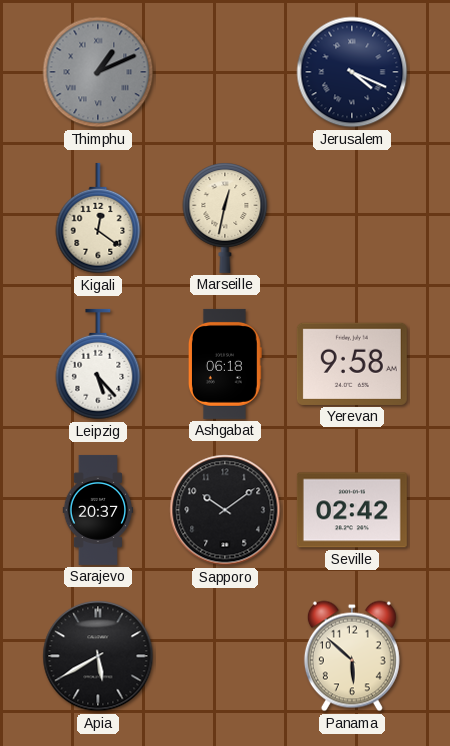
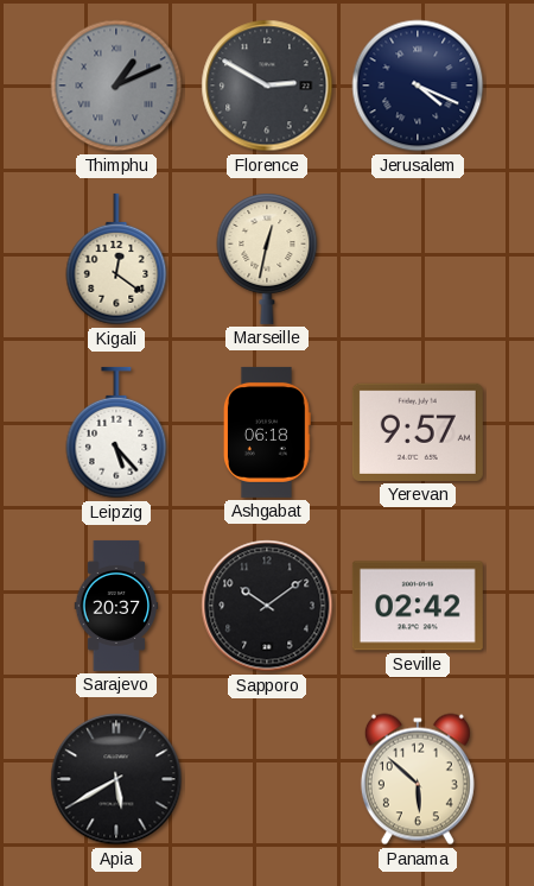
Florence: none -> 2:50
Yerevan: 9:58 -> 9:57
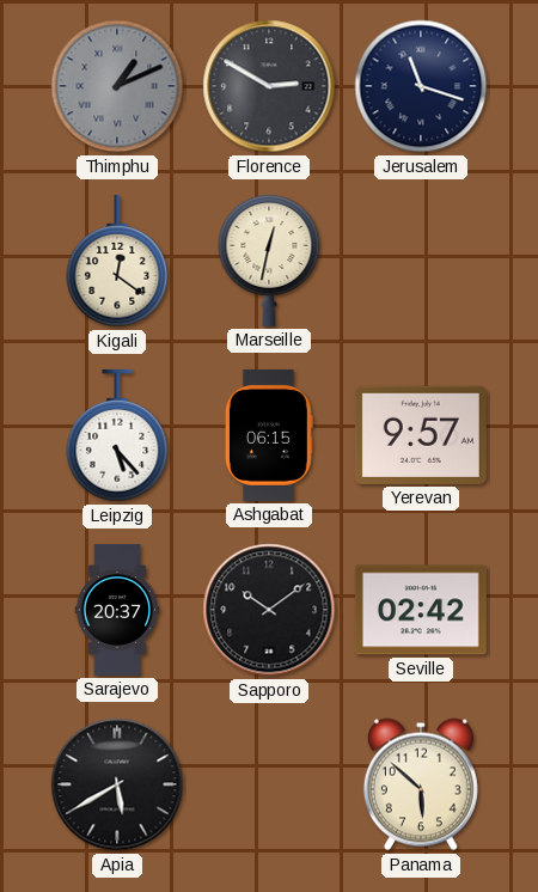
Jerusalem: 4:19 -> 11:18
Ashgabat: 06:18 -> 06:15
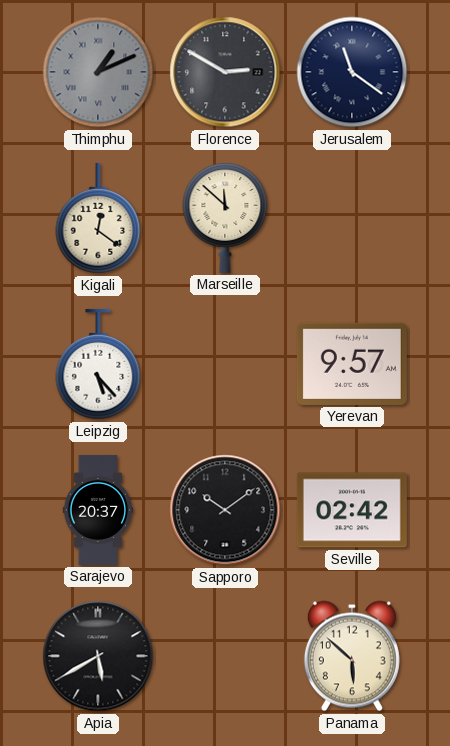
Jerusalem: 11:18 -> 11:21
Marseille: 12:32 -> 11:52
Ashgabat: 06:15 -> none
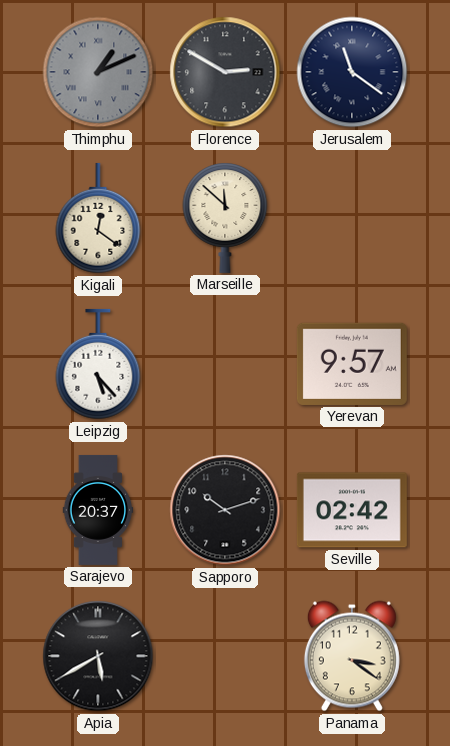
Sapporo: 10:09 -> 10:12
Panama: 5:52 -> 3:21
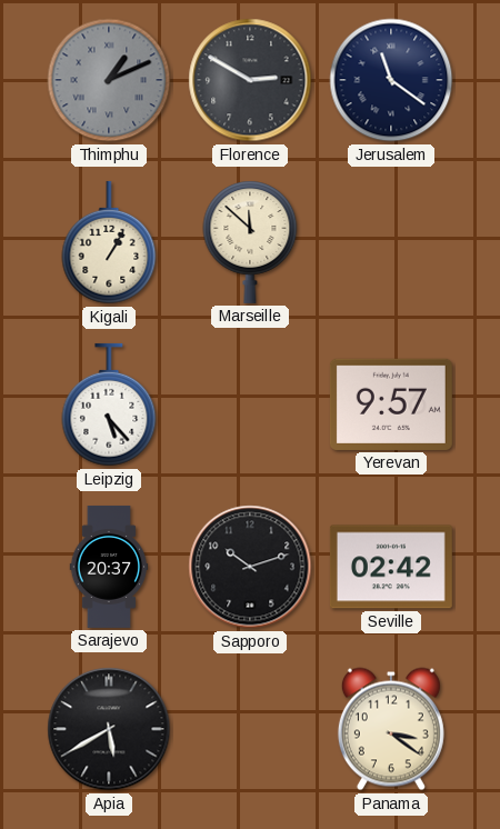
Kigali: 12:21 -> 1:05
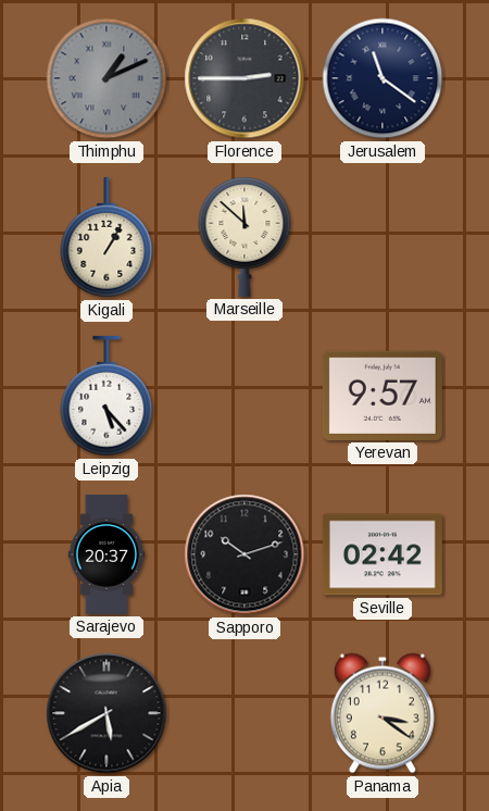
Florence: 2:50 -> 2:45
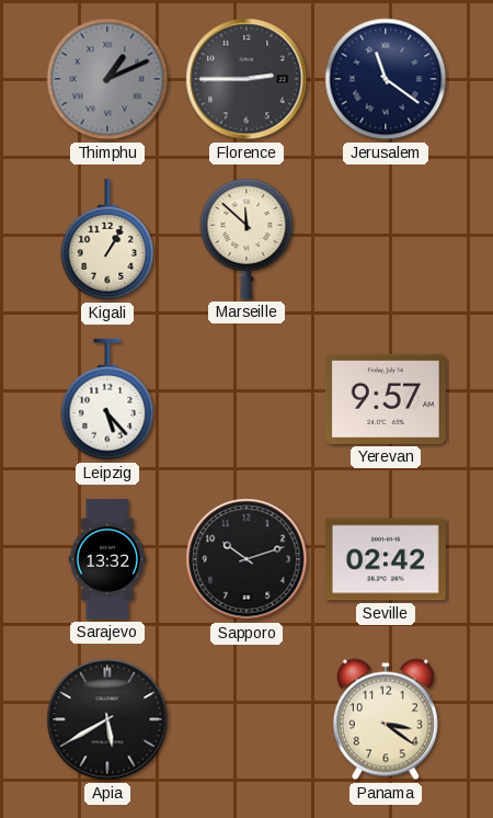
Sarajevo: 20:37 -> 13:32
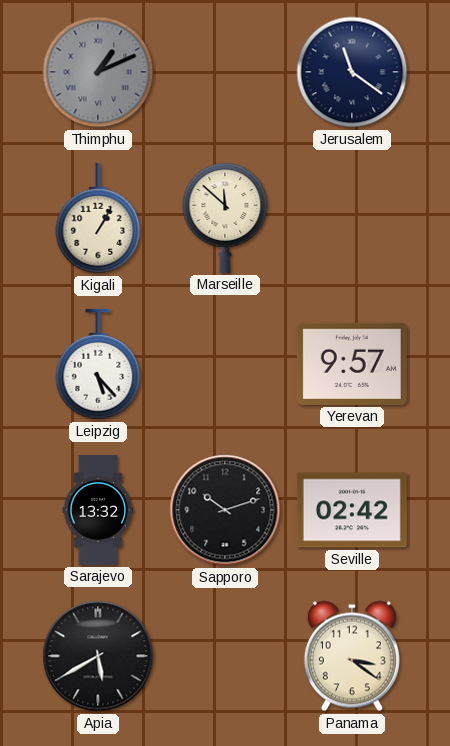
Florence: 2:45 -> none
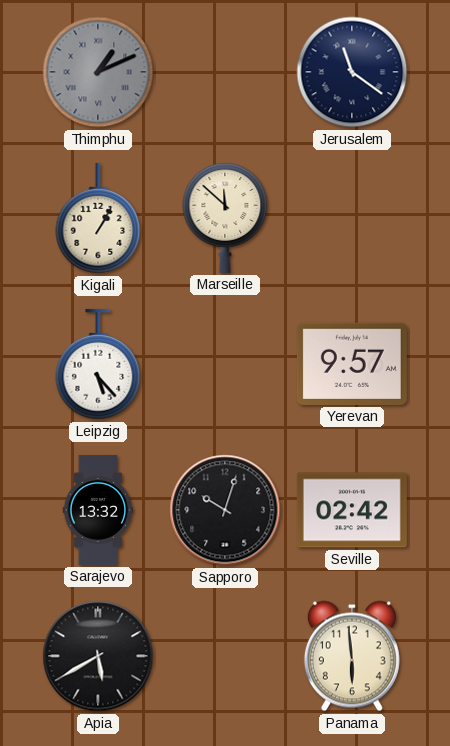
Sapporo: 10:12 -> 10:03
Panama: 3:21 -> 5:59
